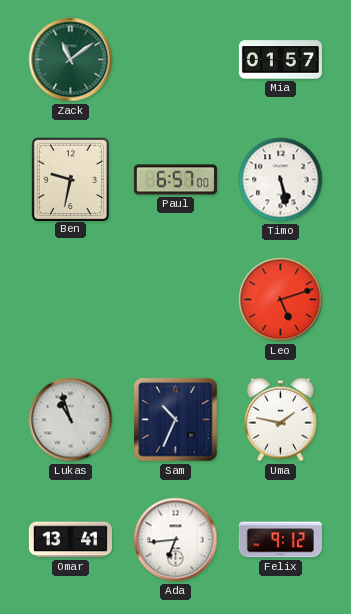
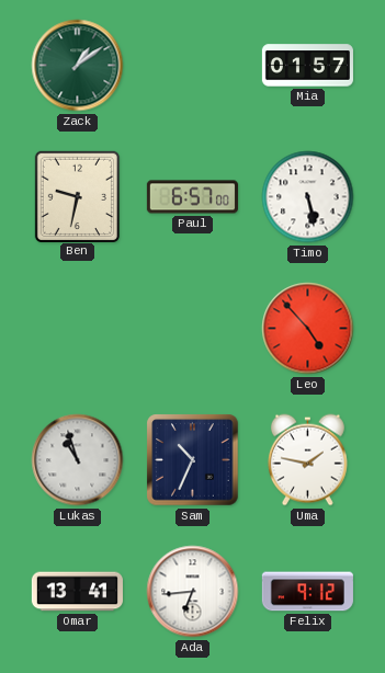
Zack: 11:09 -> 1:09
Leo: 5:12 -> 4:53
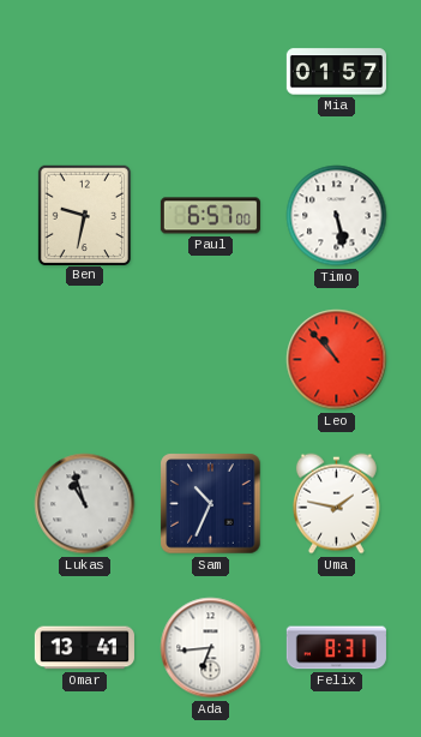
Zack: 1:09 -> none
Leo: 4:53 -> 10:53
Felix: 9:12 -> 8:31
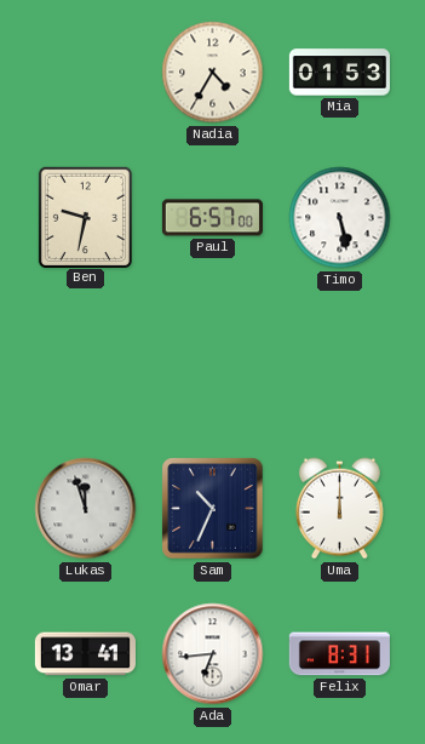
Nadia: none -> 4:35
Mia: 01:57 -> 01:53
Leo: 10:53 -> none
Lukas: 10:57 -> 11:57
Uma: 1:47 -> 12:00
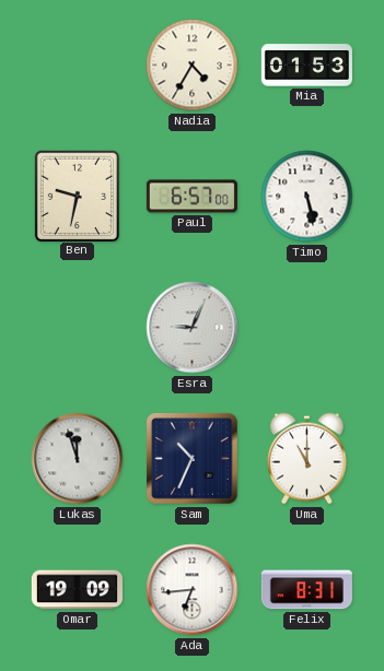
Esra: none -> 9:04
Uma: 12:00 -> 11:00
Omar: 13:41 -> 19:09
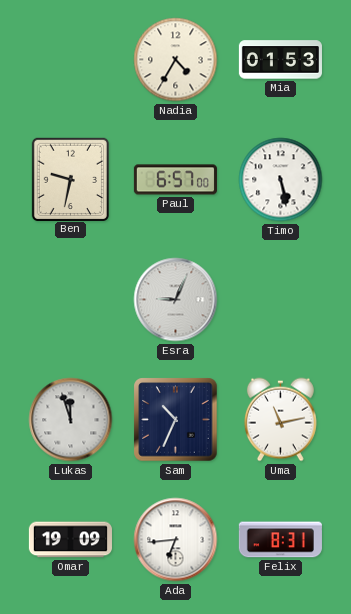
Uma: 11:00 -> 11:13
